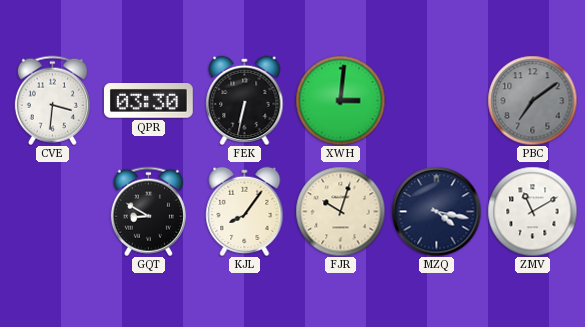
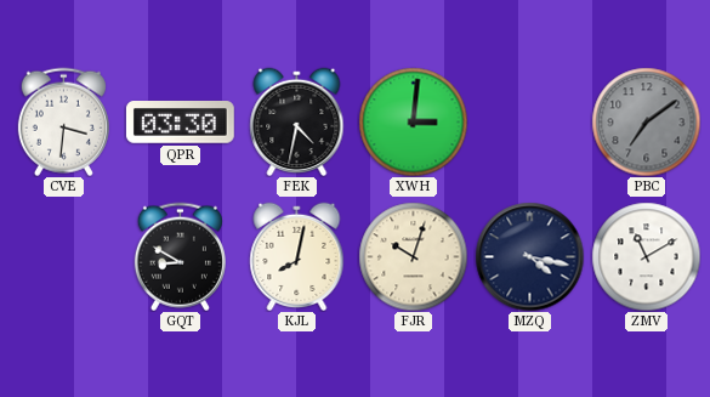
FEK: 6:32 -> 4:32
KJL: 8:06 -> 8:02
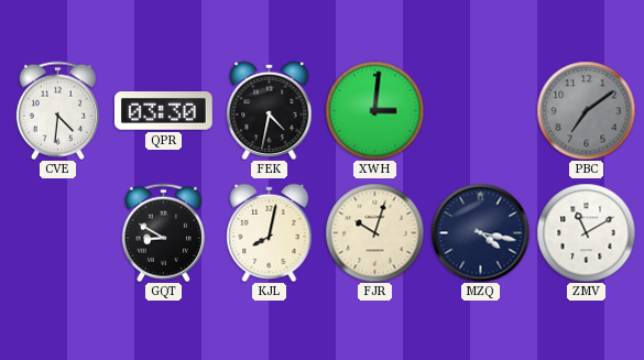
CVE: 3:31 -> 4:31
